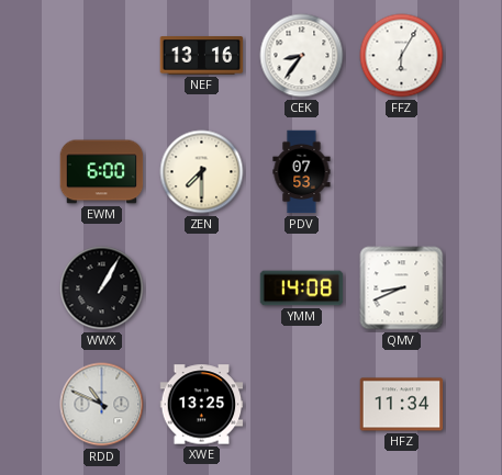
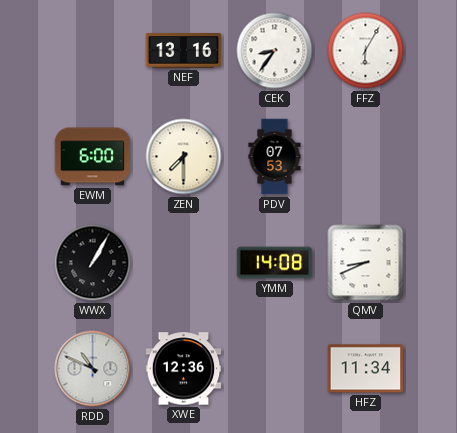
XWE: 13:25 -> 12:36
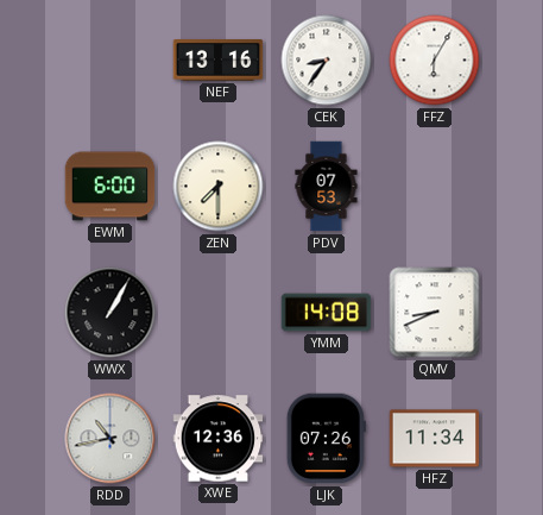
RDD: 10:49 -> 10:43
LJK: none -> 07:26
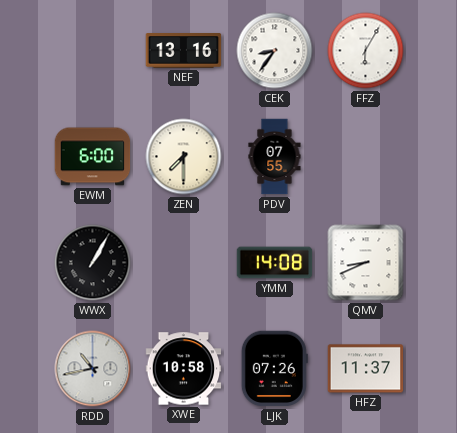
PDV: 07:53 -> 07:55
XWE: 12:36 -> 10:58
HFZ: 11:34 -> 11:37
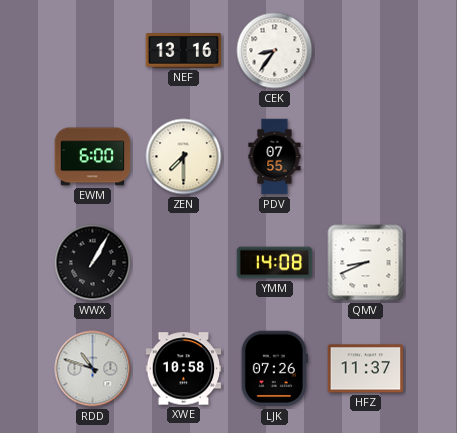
FFZ: 6:05 -> none
RDD: 10:43 -> 10:48
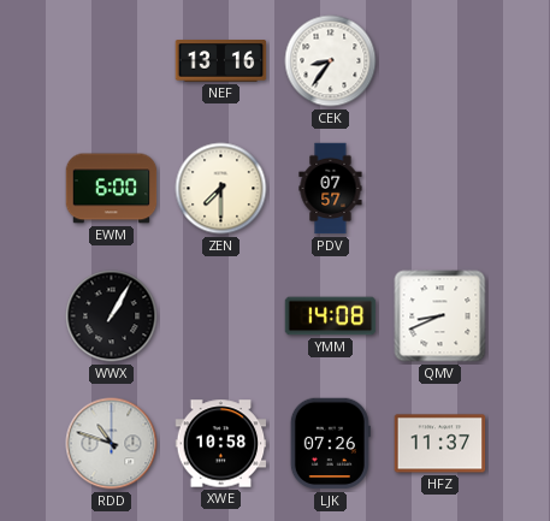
PDV: 07:55 -> 07:57
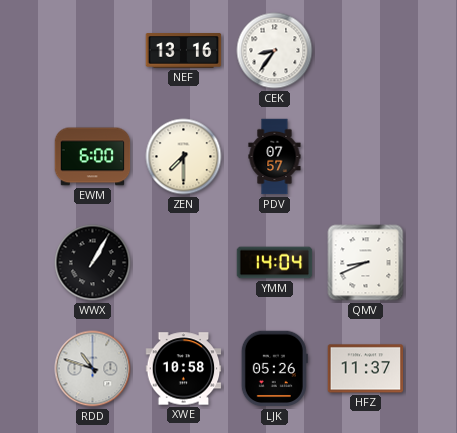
YMM: 14:08 -> 14:04
LJK: 07:26 -> 05:26
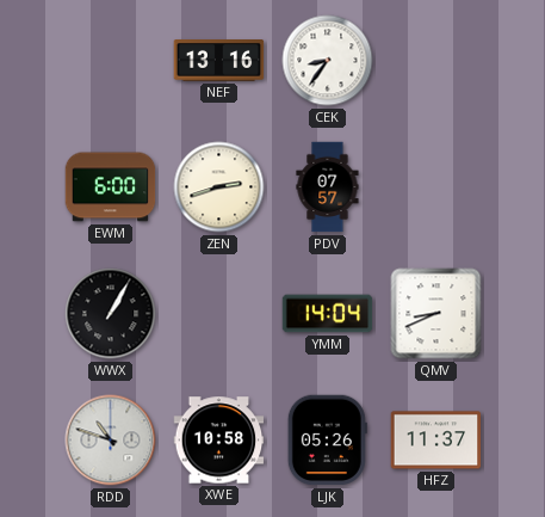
ZEN: 7:30 -> 2:42
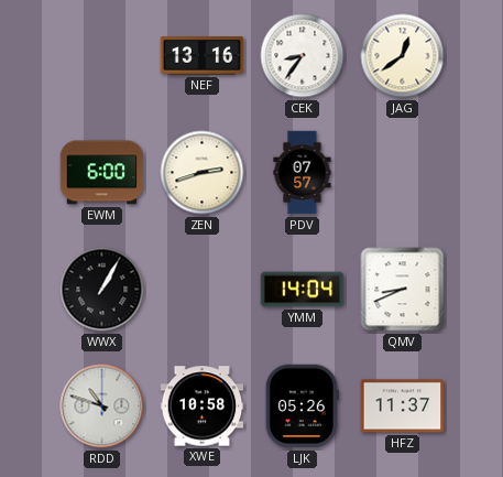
JAG: none -> 12:39
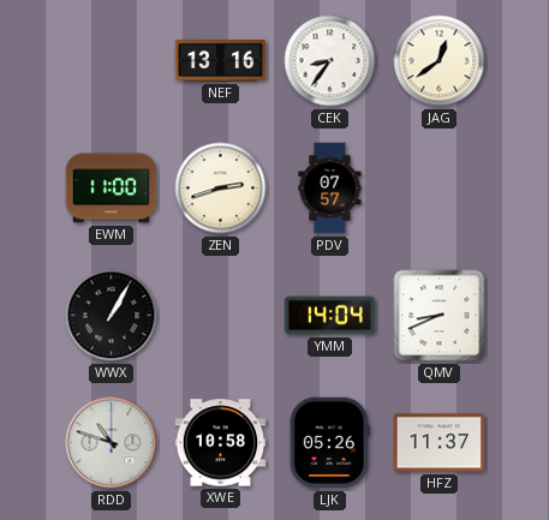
EWM: 6:00 -> 11:00
